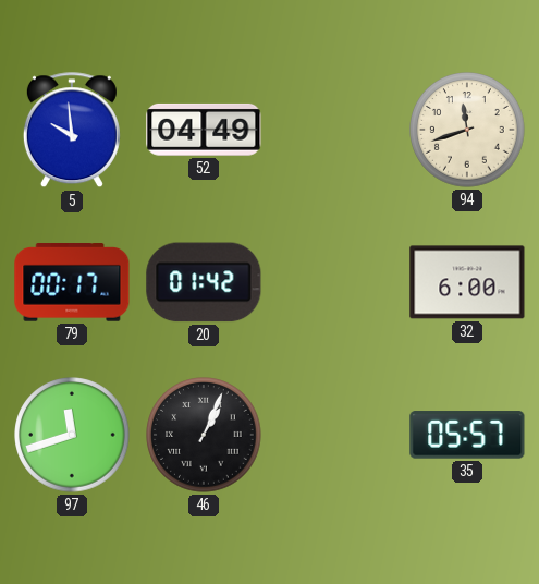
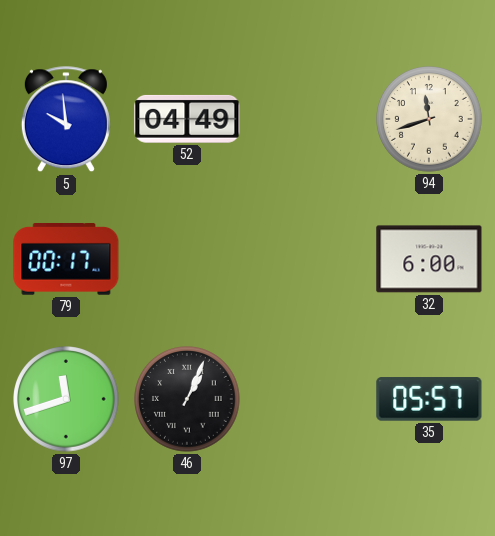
20: 01:42 -> none
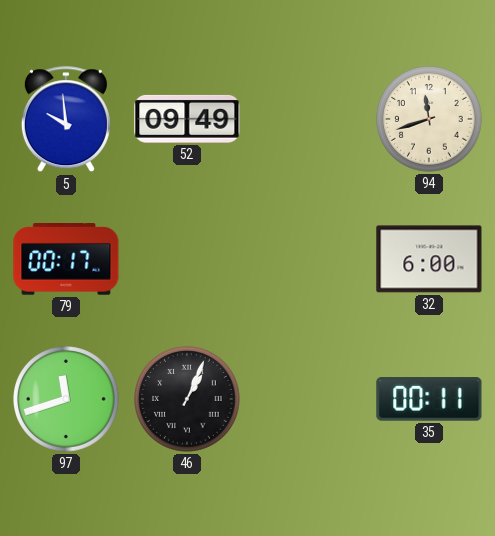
52: 04:49 -> 09:49
35: 05:57 -> 00:11
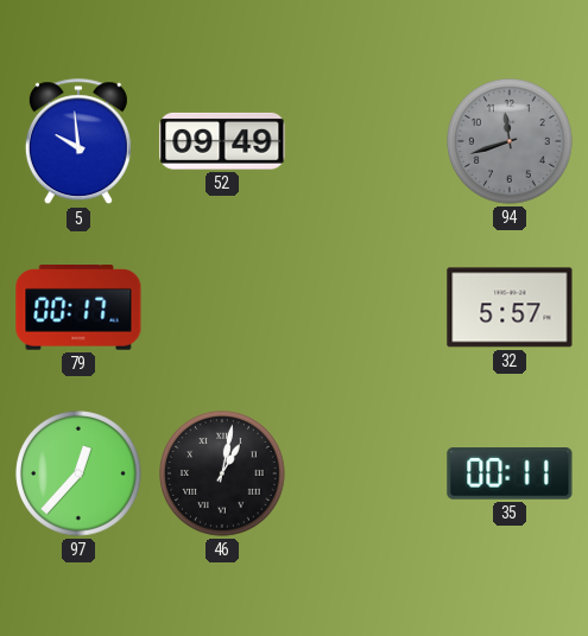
94 dial: cream -> grey
32: 6:00 -> 5:57
97: 11:42 -> 12:37
46: 1:04 -> 1:02
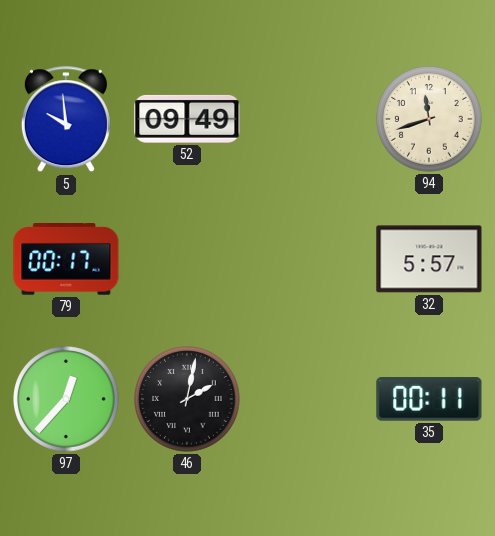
94 dial: grey -> cream
46: 1:02 -> 2:02
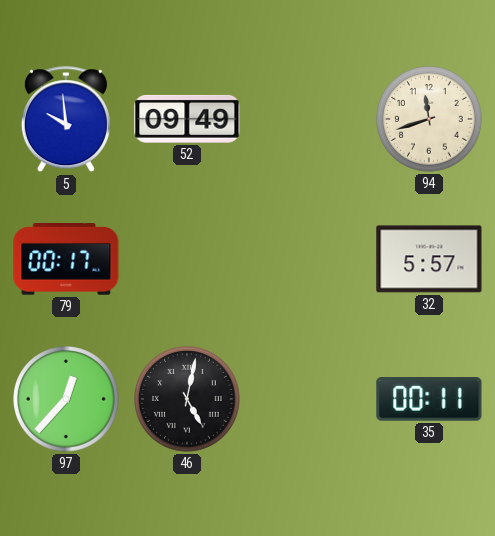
46: 2:02 -> 5:02
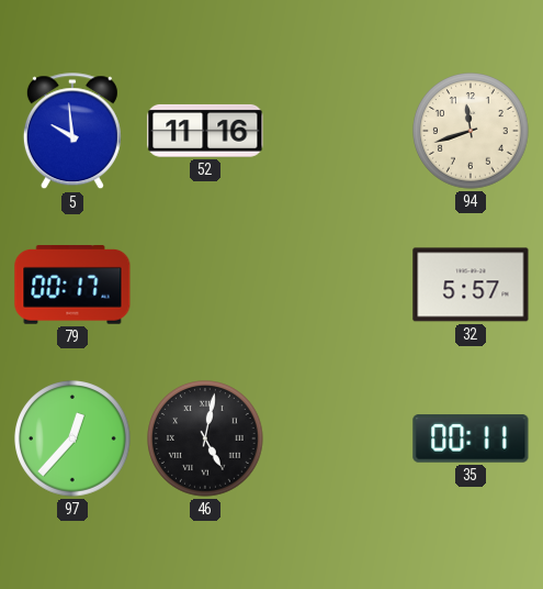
52: 09:49 -> 11:16
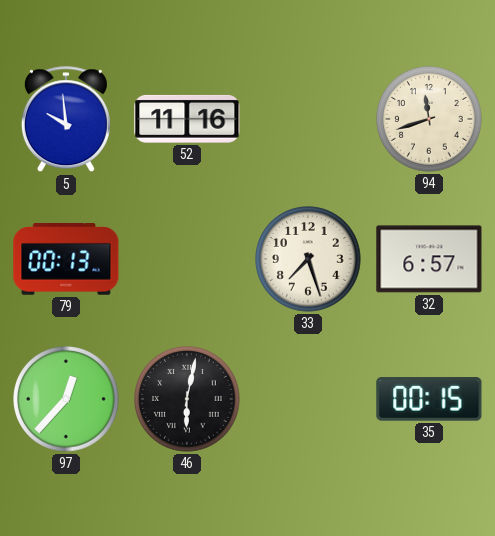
79: 00:17 -> 00:13
33: none -> 7:27
32: 5:57 -> 6:57
46: 5:02 -> 6:02
35: 00:11 -> 00:15
